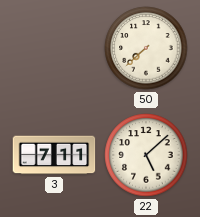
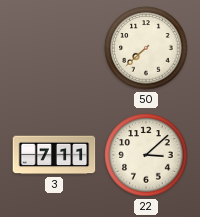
22: 5:08 -> 3:08
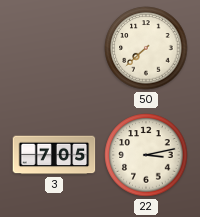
3: 7:11 -> 7:05
22: 3:08 -> 3:13
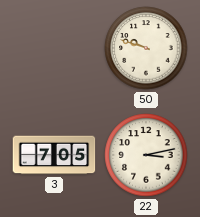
50: 7:38 -> 9:48
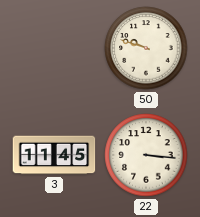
3: 7:05 -> 11:45
22: 3:13 -> 3:16
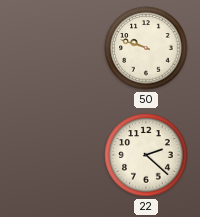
3: 11:45 -> none
22: 3:16 -> 2:22
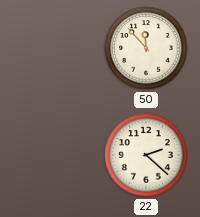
50: 9:48 -> 11:53
